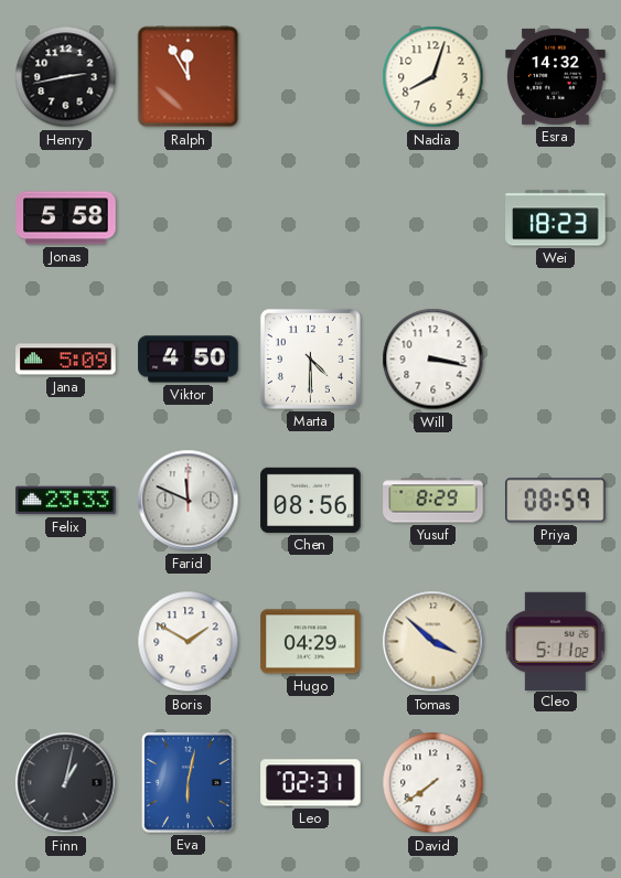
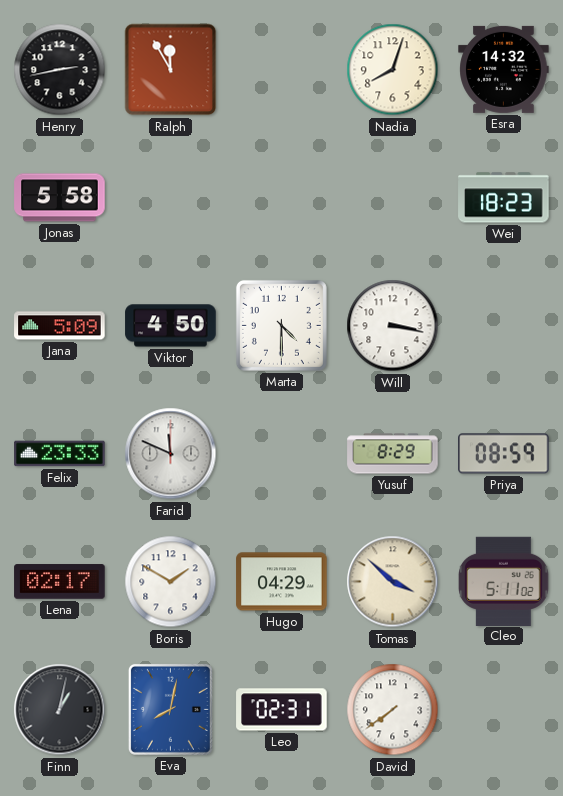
Chen: 08:56 -> none
Lena: none -> 02:17
Eva: 6:02 -> 8:02
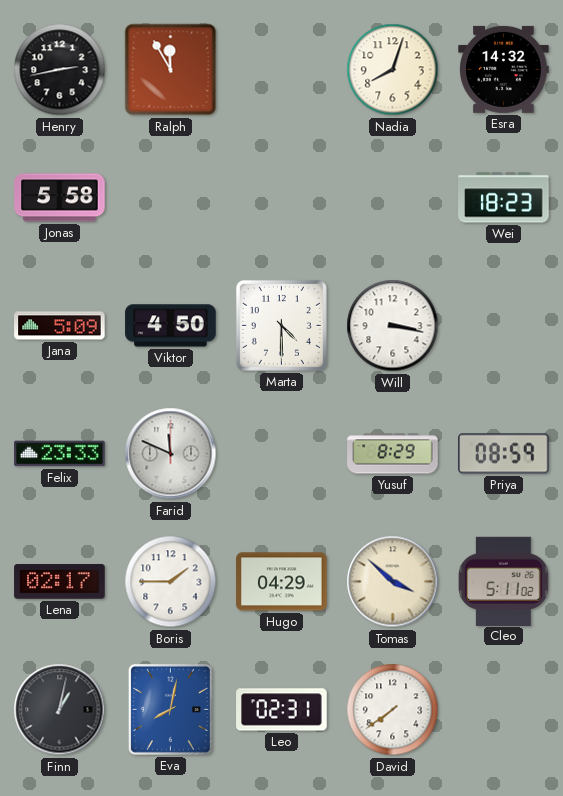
Boris: 1:50 -> 1:45
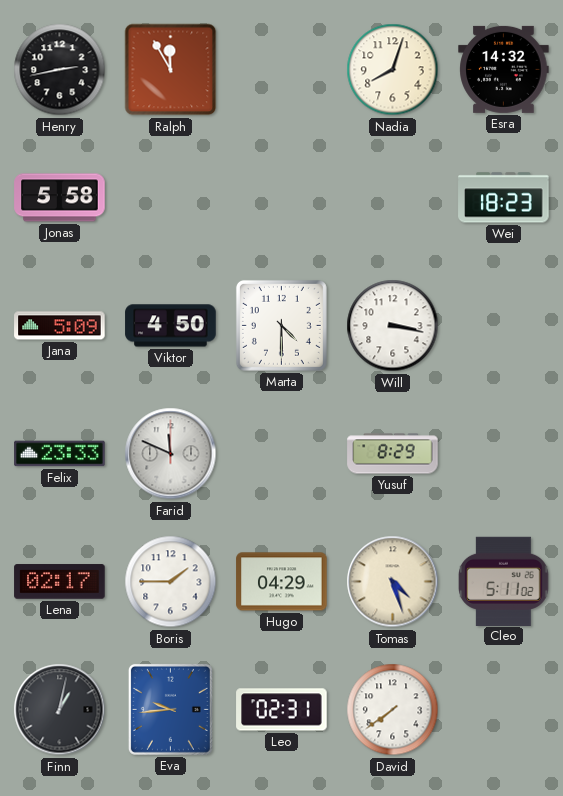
Priya: 08:59 -> none
Tomas: 3:52 -> 4:27
Eva: 8:02 -> 9:44
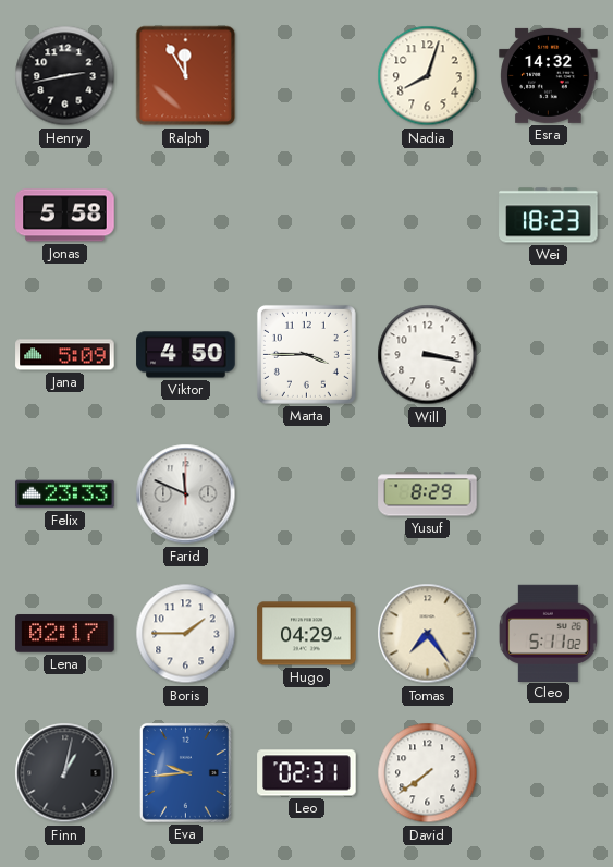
Marta: 4:30 -> 3:45
Tomas: 4:27 -> 7:24
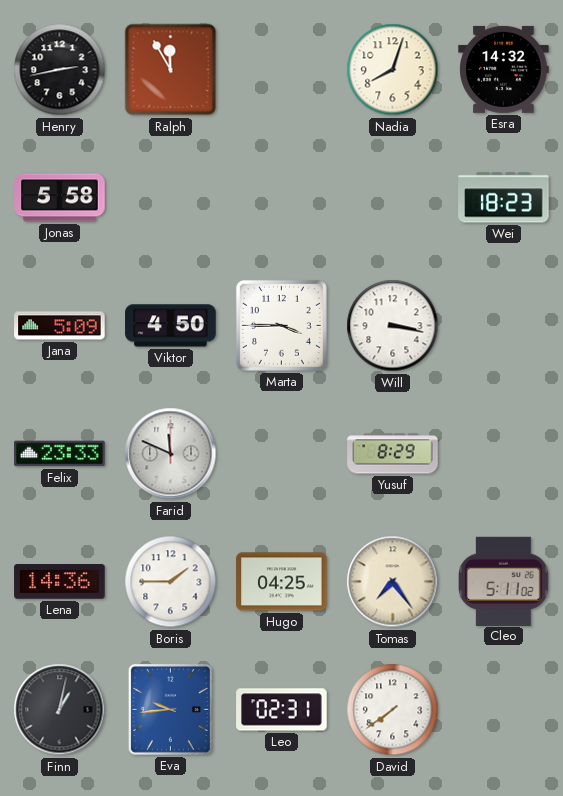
Lena: 02:17 -> 14:36
Hugo: 04:29 -> 04:25
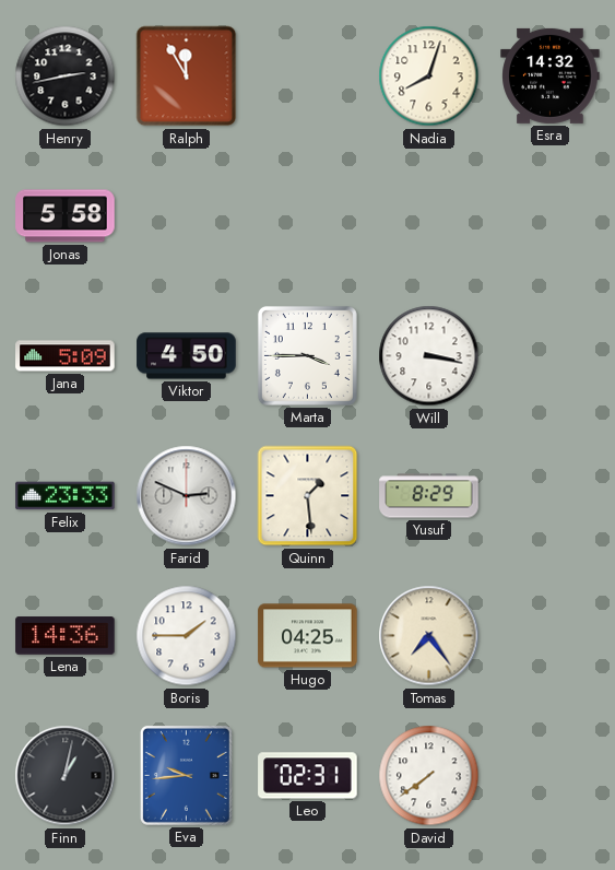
Wei: 18:23 -> none
Farid: 11:49 -> 2:49
Quinn: none -> 1:29
Cleo: 5:11 -> none
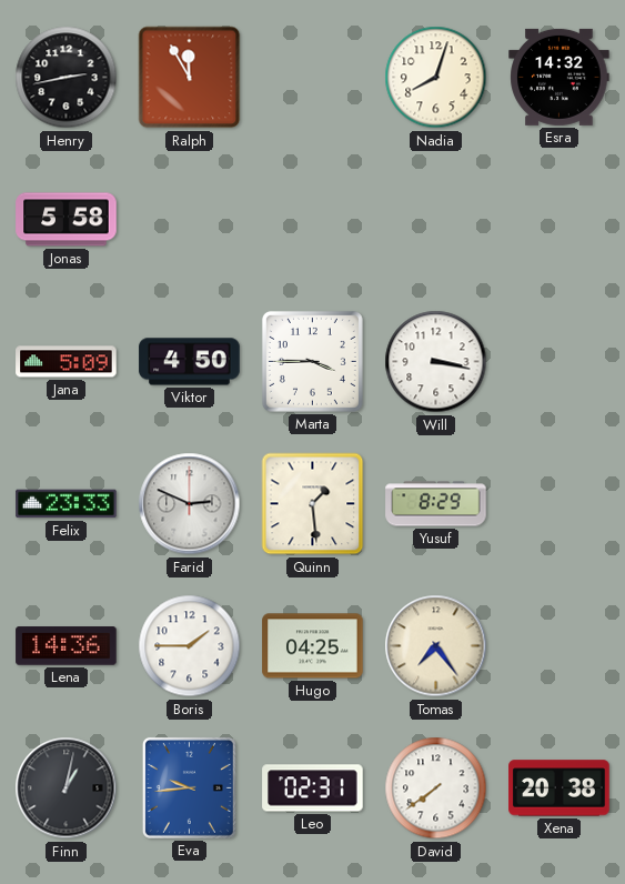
Xena: none -> 20:38
